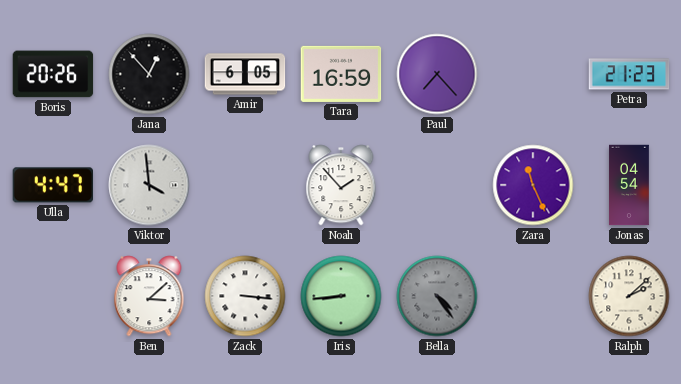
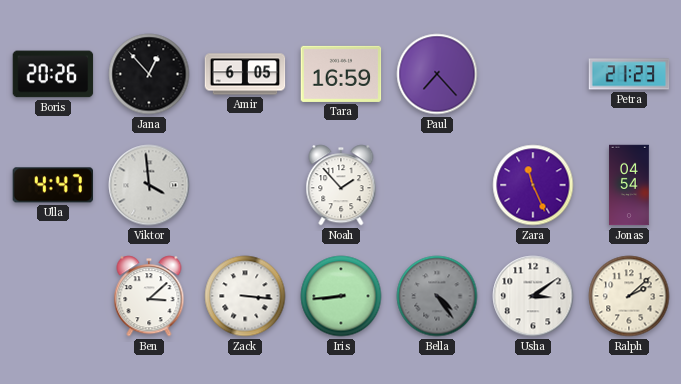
Usha: none -> 3:09
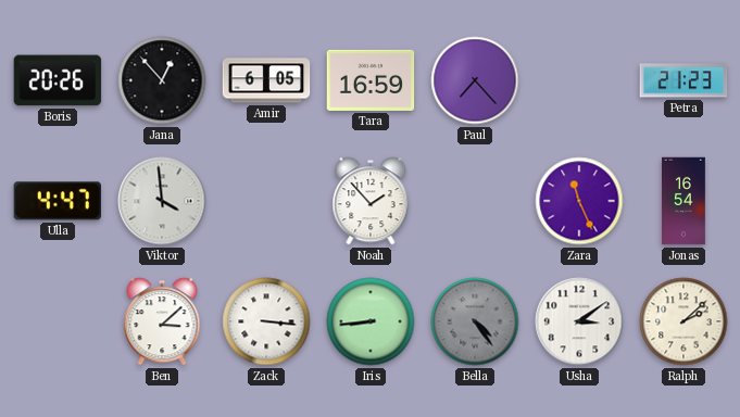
Jonas: 04:54 -> 16:54
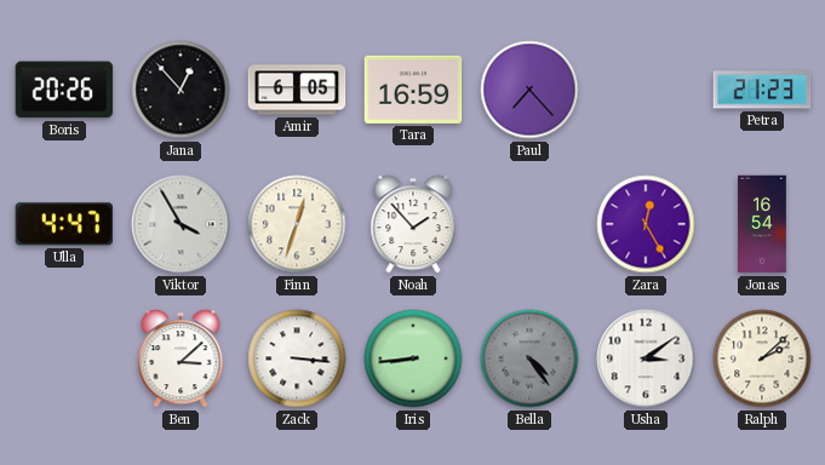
Viktor: 3:59 -> 3:55
Finn: none -> 12:33
Zara: 11:26 -> 12:25
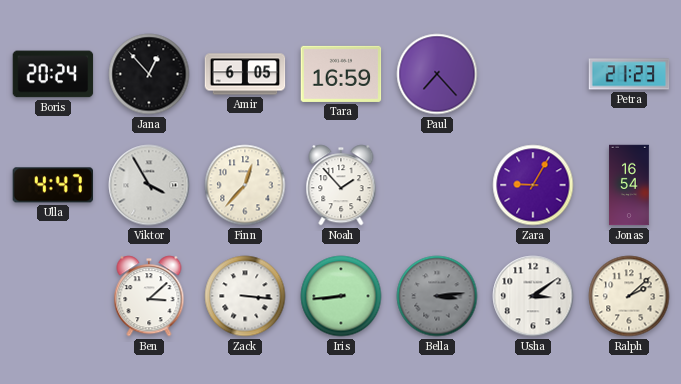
Boris: 20:26 -> 20:24
Finn: 12:33 -> 12:37
Zara: 12:25 -> 9:05
Bella: 4:24 -> 3:14
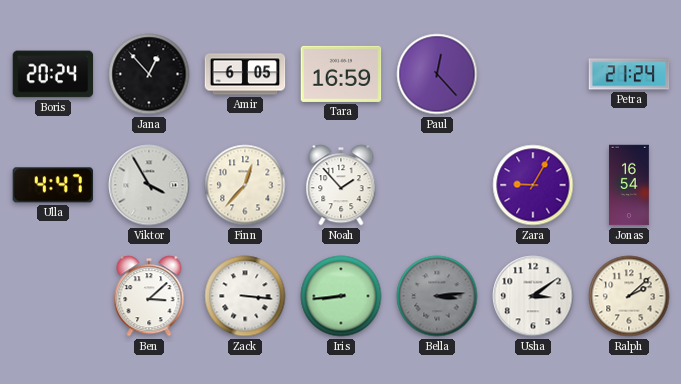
Paul: 7:23 -> 12:23
Petra: 21:23 -> 21:24
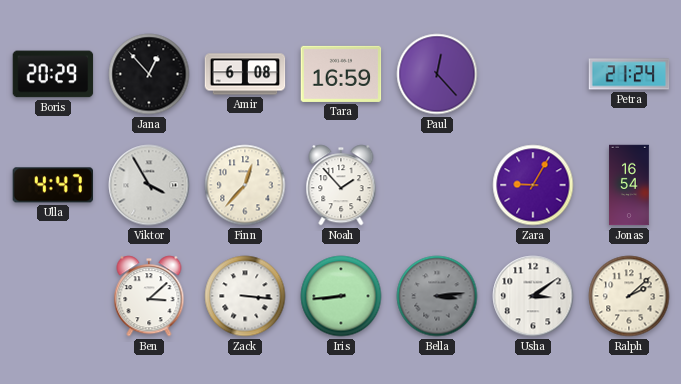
Boris: 20:24 -> 20:29
Amir: 6:05 -> 6:08
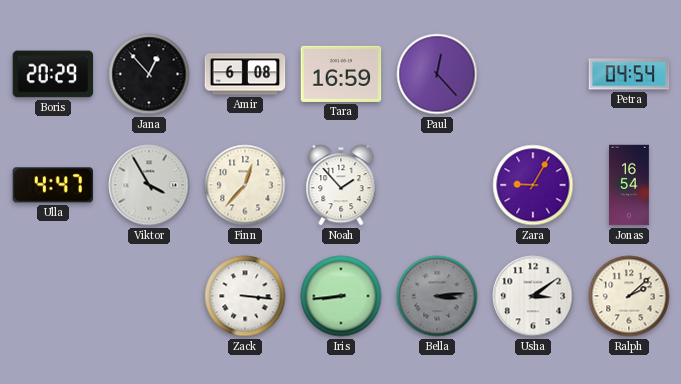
Petra: 21:24 -> 04:54
Ben: 3:08 -> none
